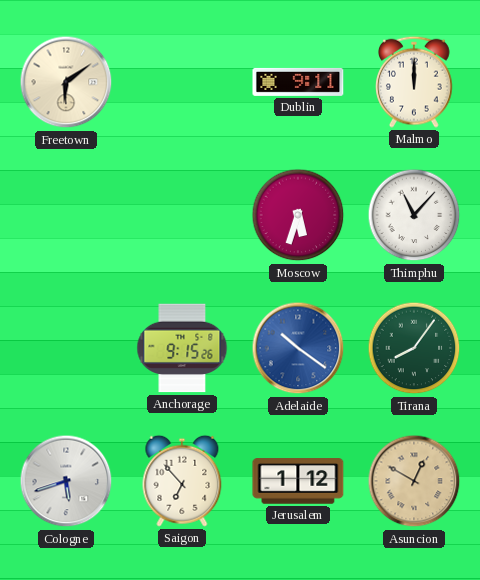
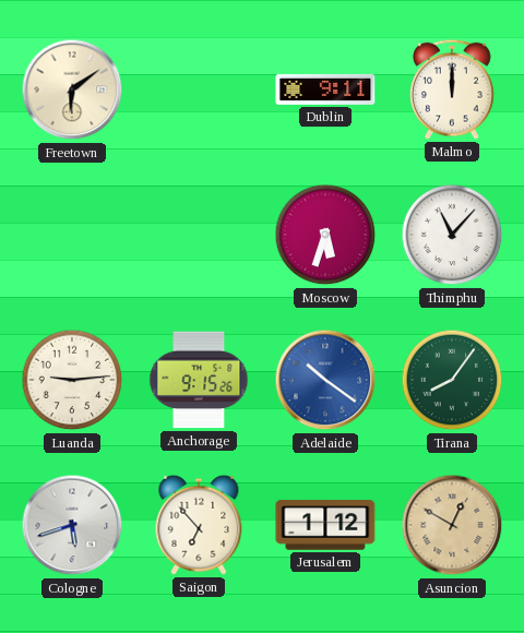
Luanda: none -> 9:14
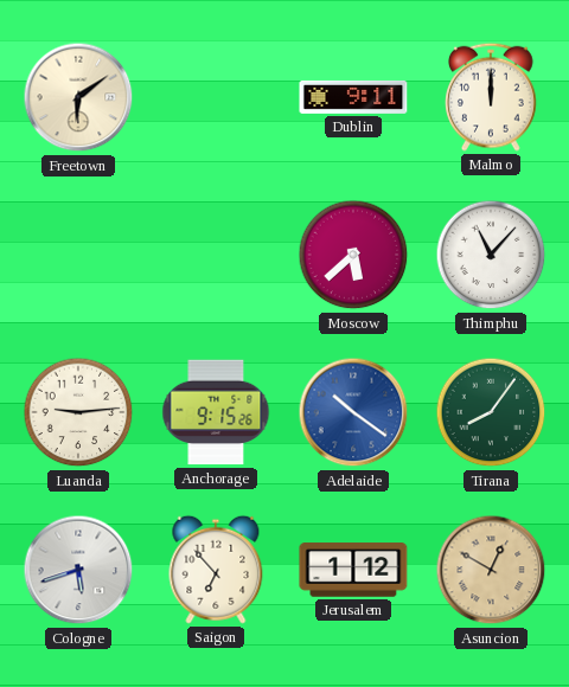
Moscow: 5:33 -> 5:38
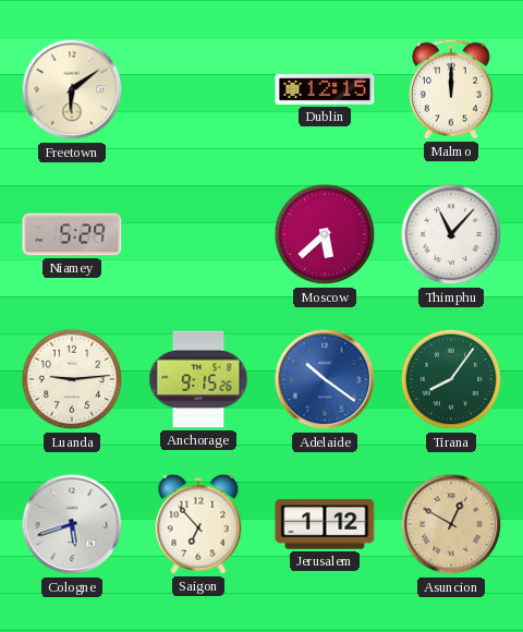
Dublin: 9:11 -> 12:15
Niamey: none -> 5:29
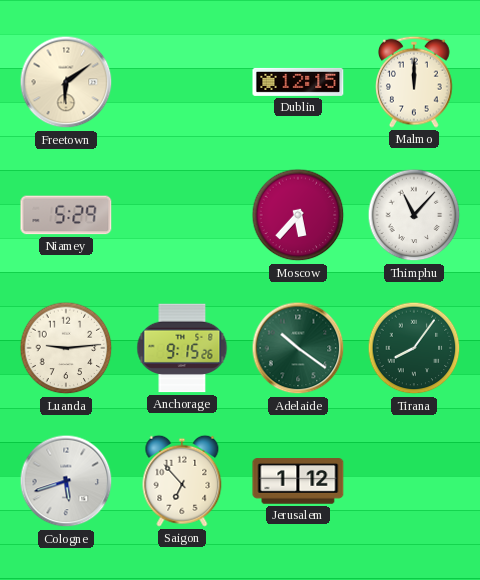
Moscow: 5:38 -> 5:37
Adelaide dial: blue -> green
Asuncion: 12:50 -> none
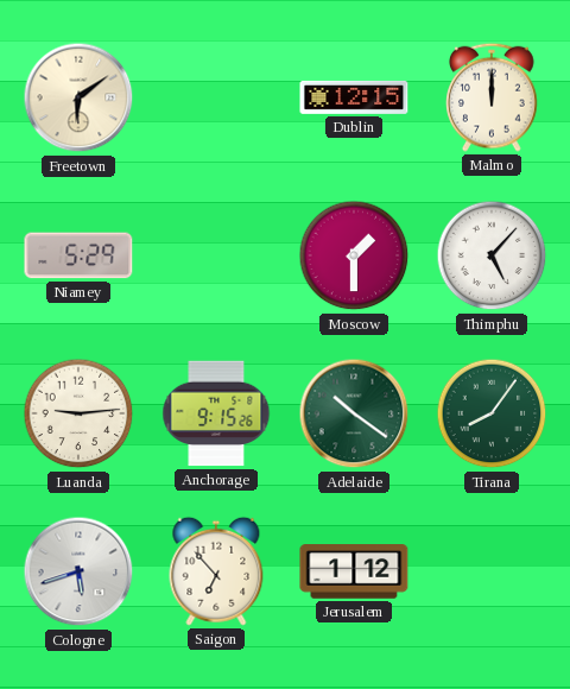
Moscow: 5:37 -> 1:30
Thimphu: 11:07 -> 5:07
